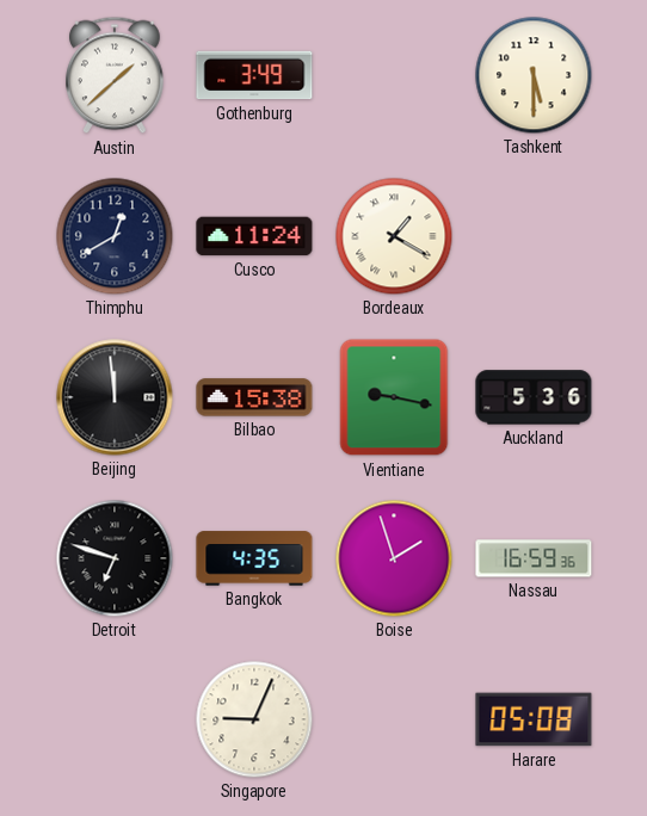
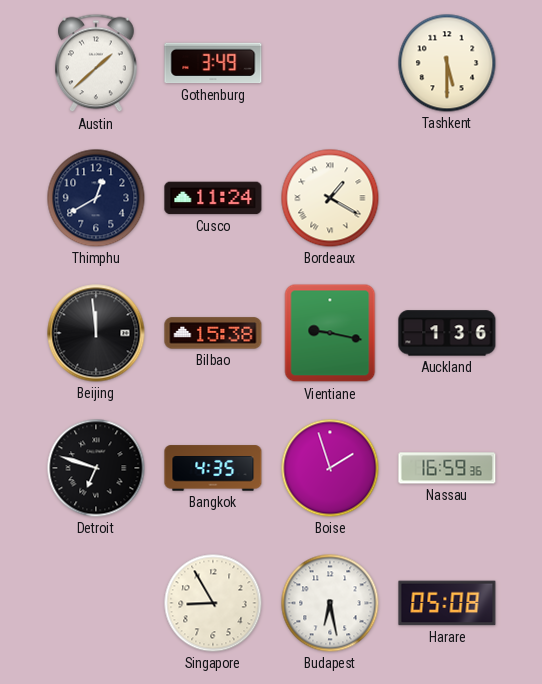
Auckland: 5:36 -> 1:36
Singapore: 9:04 -> 8:55
Budapest: none -> 6:28
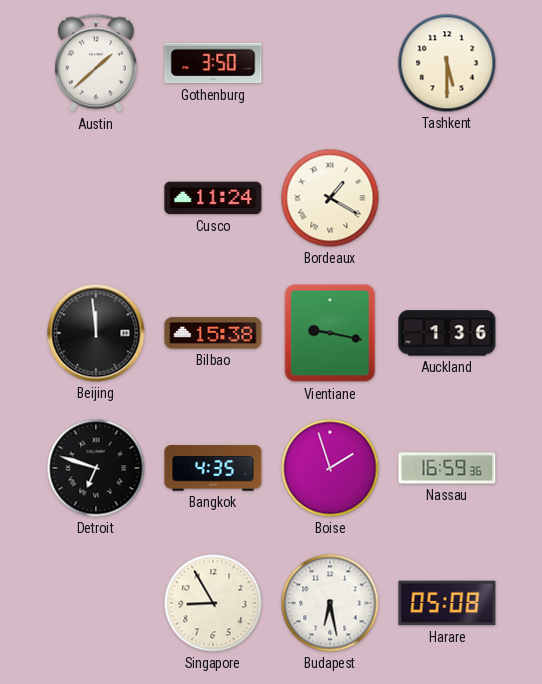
Gothenburg: 3:49 -> 3:50
Thimphu: 12:40 -> none
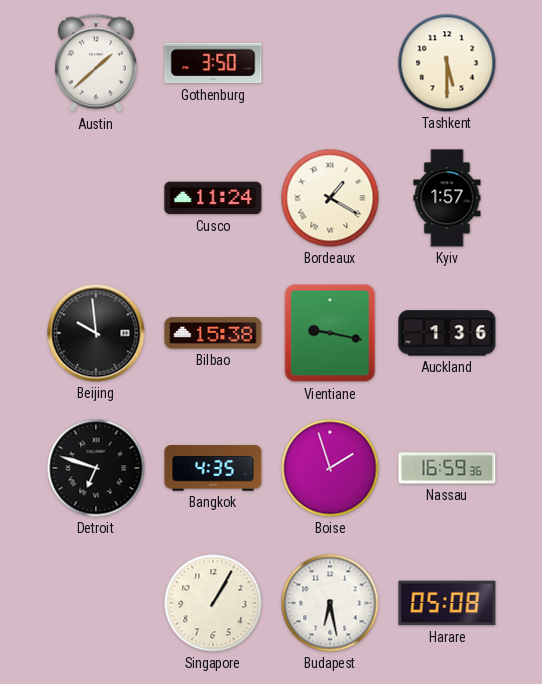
Kyiv: none -> 1:57
Beijing: 11:59 -> 9:59
Singapore: 8:55 -> 1:05
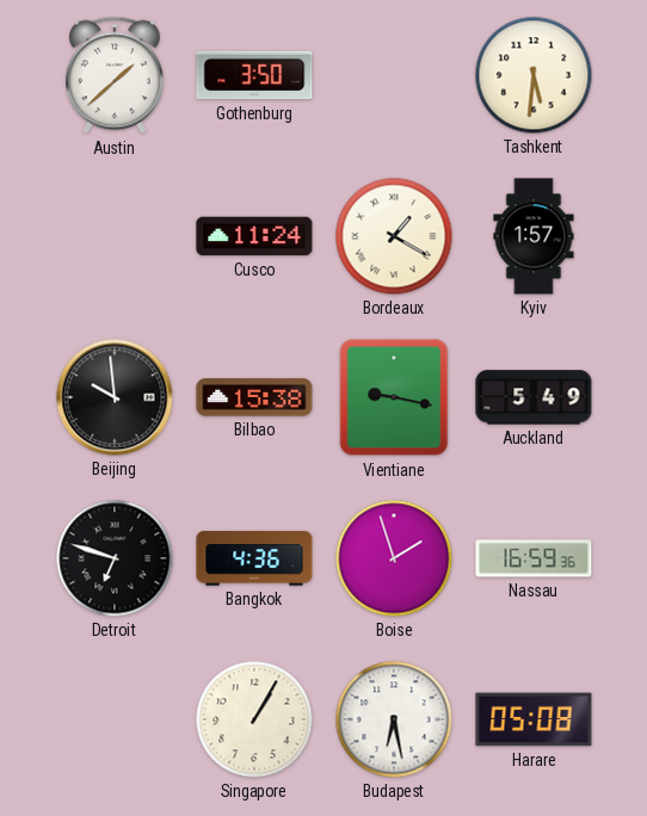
Tashkent: 5:30 -> 5:31
Auckland: 1:36 -> 5:49
Bangkok: 4:35 -> 4:36
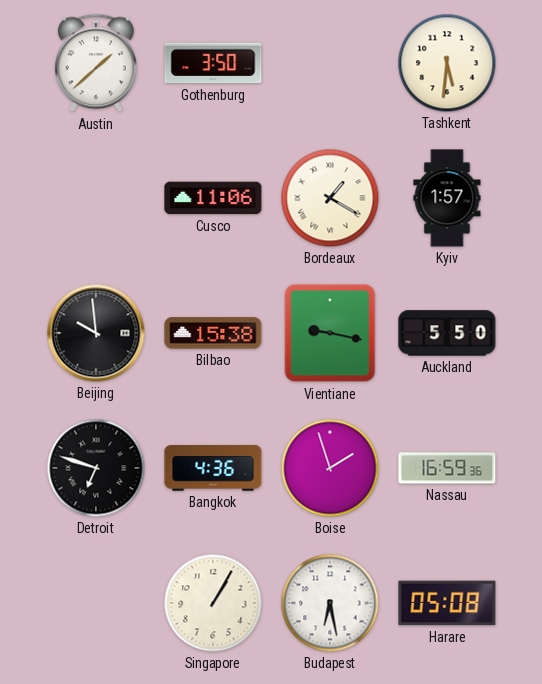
Cusco: 11:24 -> 11:06
Auckland: 5:49 -> 5:50
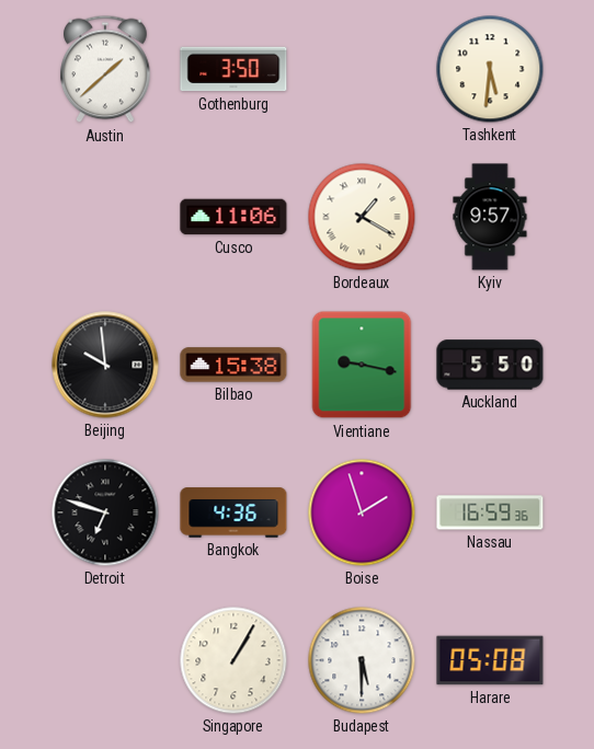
Kyiv: 1:57 -> 9:57
Budapest: 6:28 -> 5:30
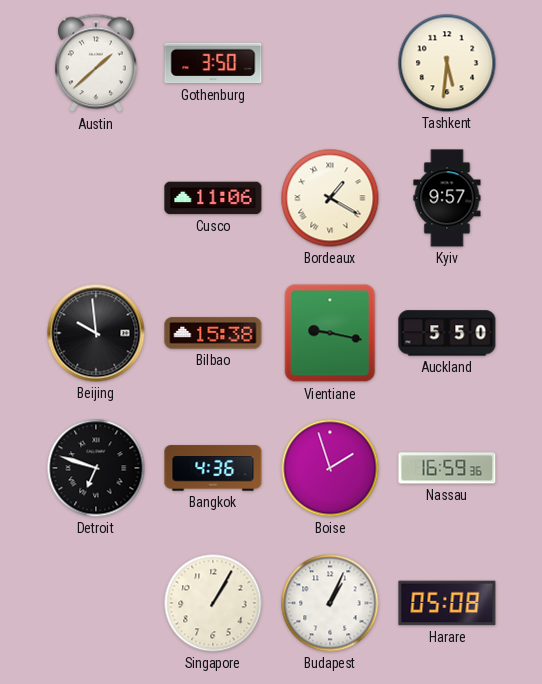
Budapest: 5:30 -> 1:04
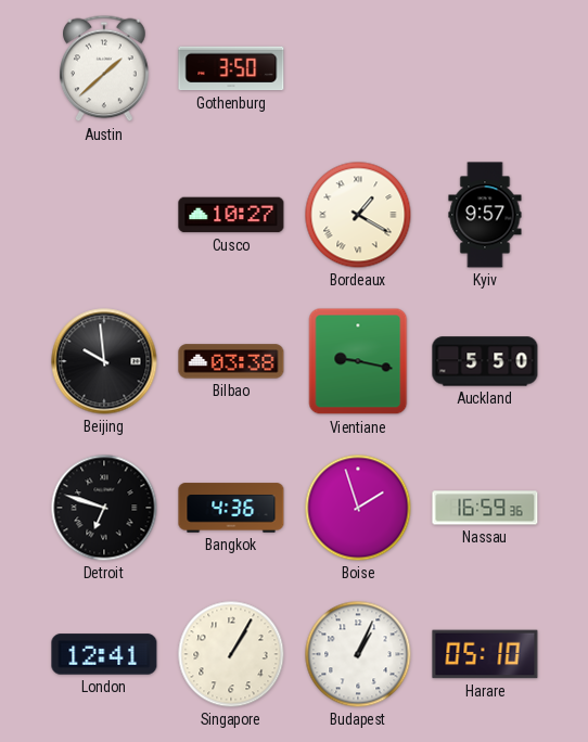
Tashkent: 5:31 -> none
Cusco: 11:06 -> 10:27
Bilbao: 15:38 -> 03:38
London: none -> 12:41
Harare: 05:08 -> 05:10
